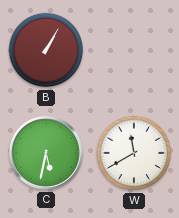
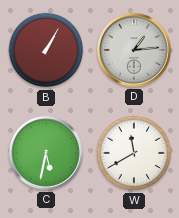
D: none -> 1:14
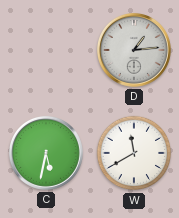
B: 1:05 -> none
